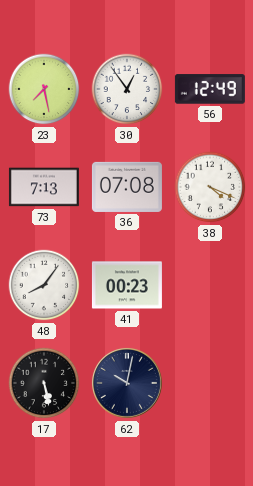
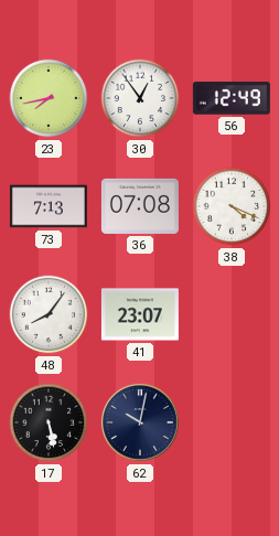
23: 7:28 -> 7:43
41: 00:23 -> 23:07
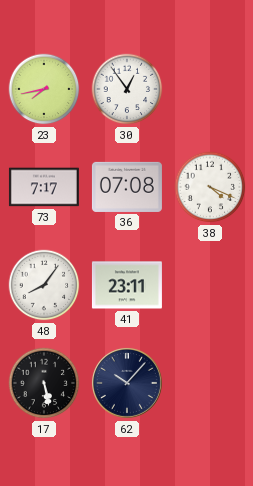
56: 12:49 -> none
73: 7:13 -> 7:17
41: 23:07 -> 23:11
62: 10:02 -> 10:07
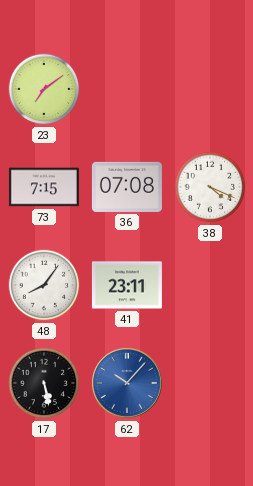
23: 7:43 -> 7:09
30: 12:54 -> none
73: 7:17 -> 7:15
62 dial: navy -> blue
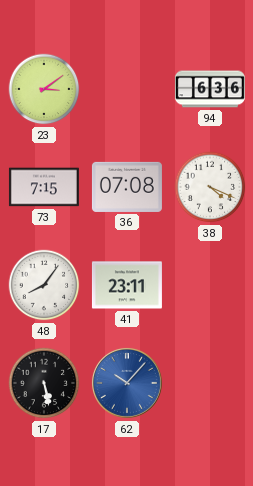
23: 7:09 -> 3:09
94: none -> 6:36
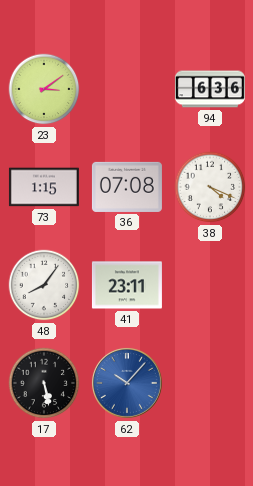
73: 7:15 -> 1:15
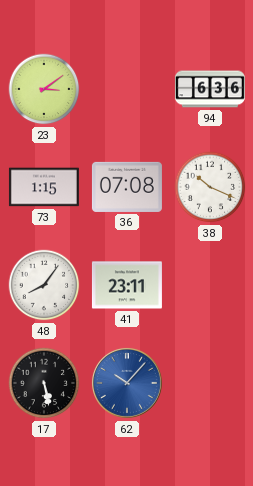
38: 4:19 -> 10:19
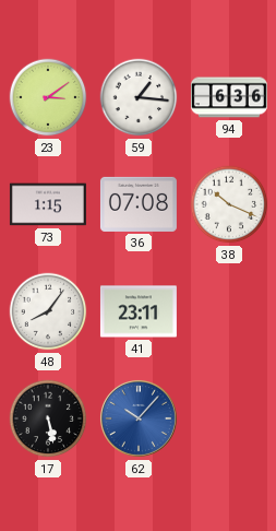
59: none -> 1:16
